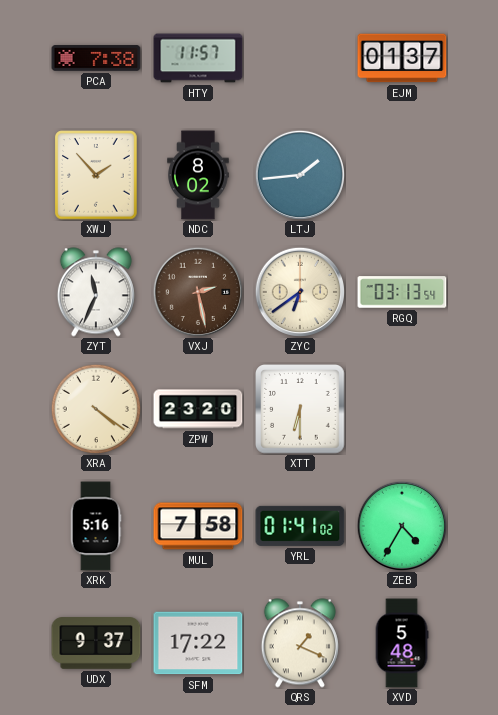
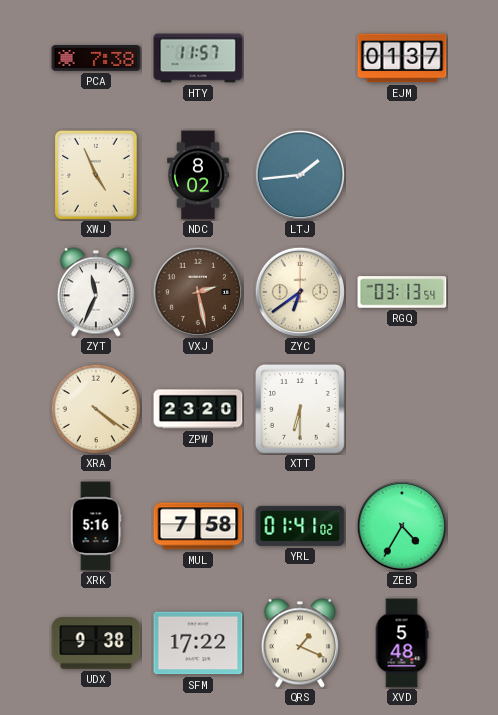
XWJ: 1:53 -> 4:56
UDX: 9:37 -> 9:38
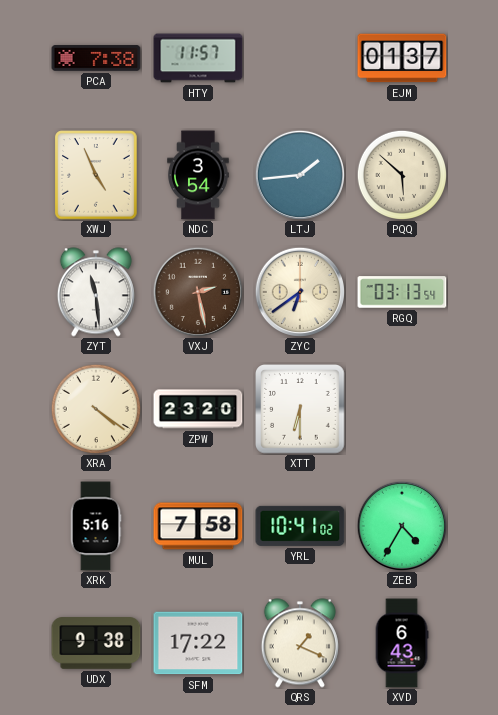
NDC: 8:02 -> 3:54
PQQ: none -> 5:52
ZYT: 11:34 -> 11:29
YRL: 01:41 -> 10:41
XVD: 5:48 -> 6:43
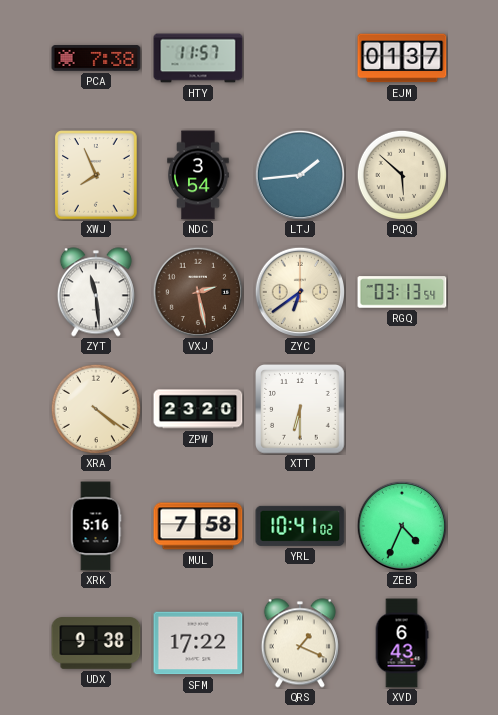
XWJ: 4:56 -> 7:56
ZEB: 4:35 -> 4:34
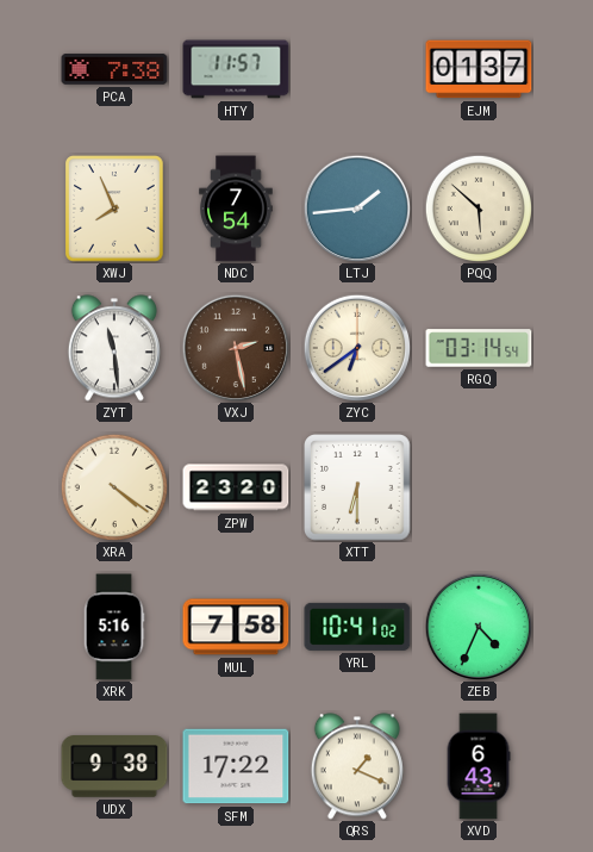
NDC: 3:54 -> 7:54
RGQ: 03:13 -> 03:14
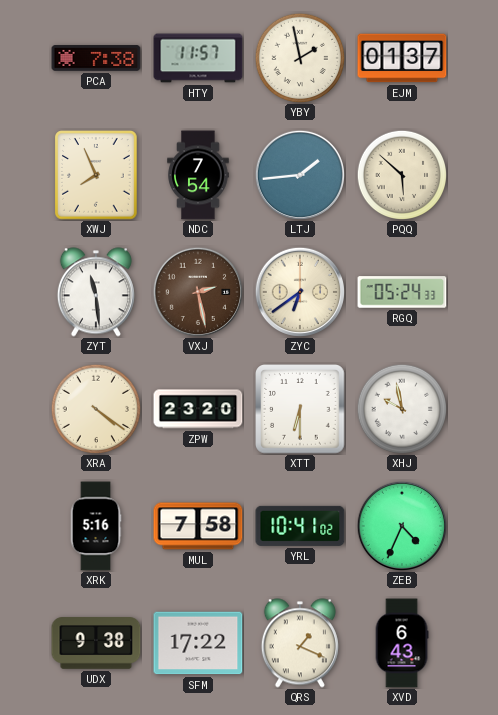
YBY: none -> 1:58
RGQ: 03:14 -> 05:24
XHJ: none -> 9:58
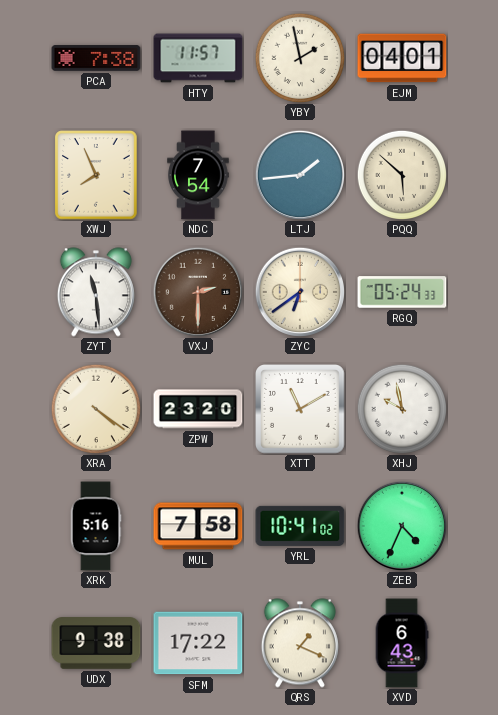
EJM: 01:37 -> 04:01
VXJ: 2:28 -> 2:30
XTT: 6:30 -> 11:10
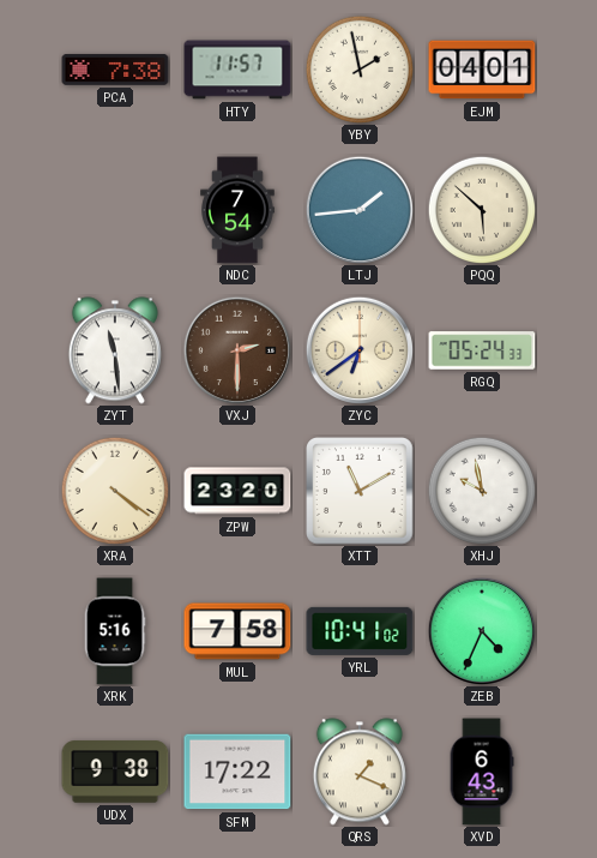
XWJ: 7:56 -> none
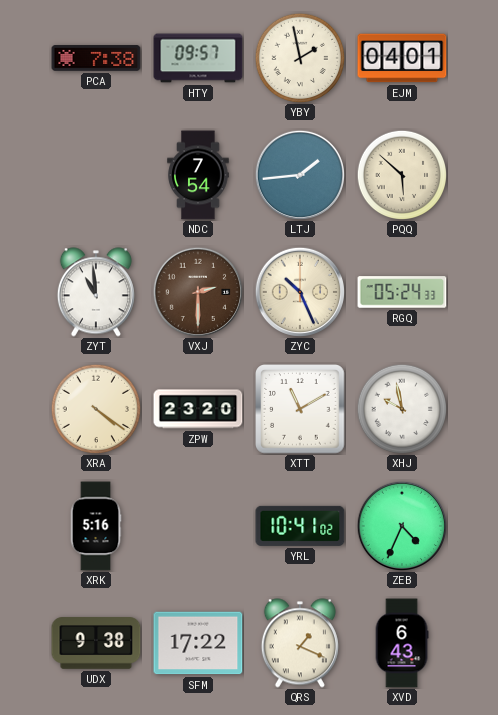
HTY: 11:57 -> 09:57
ZYT: 11:29 -> 10:59
ZYC: 6:39 -> 10:26
MUL: 7:58 -> none
